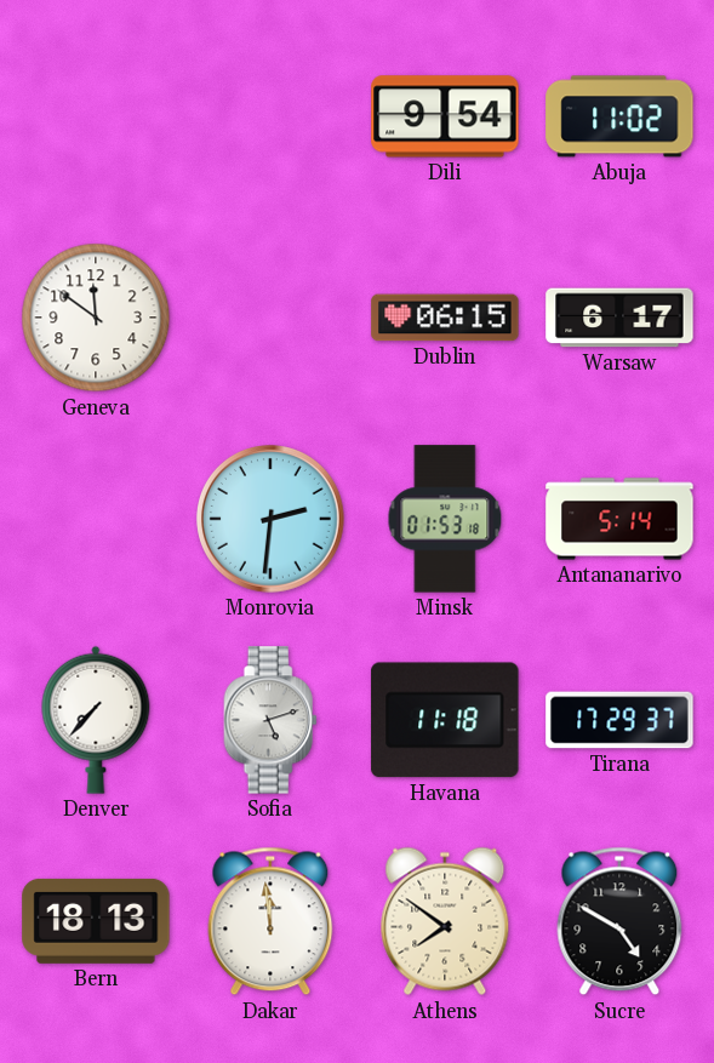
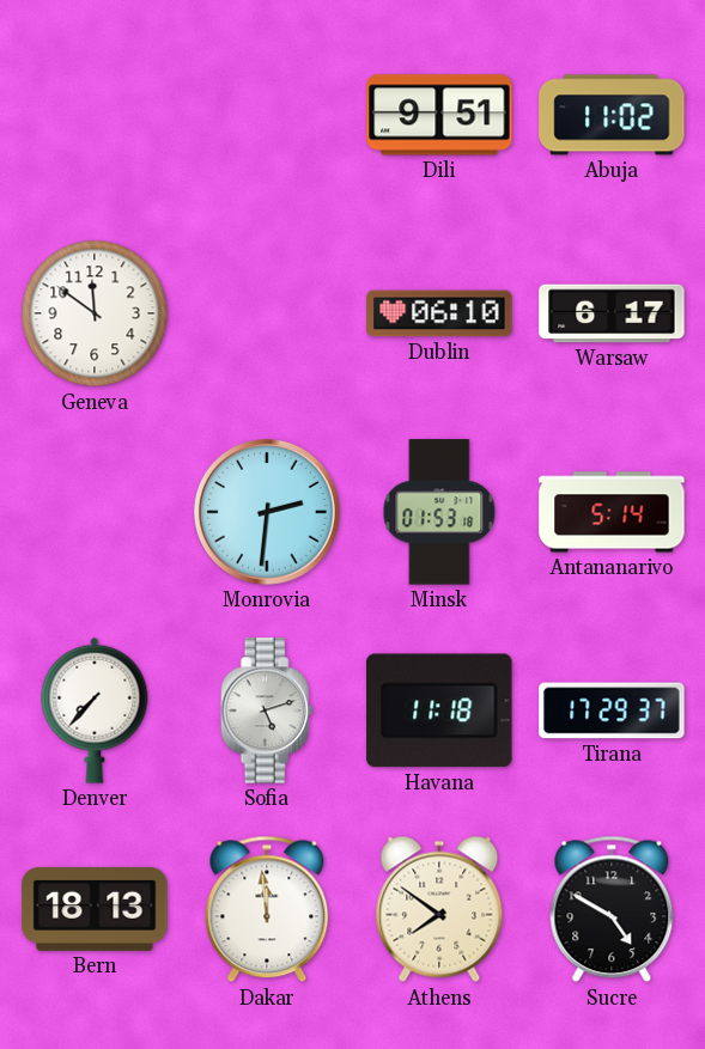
Dili: 9:54 -> 9:51
Dublin: 06:15 -> 06:10
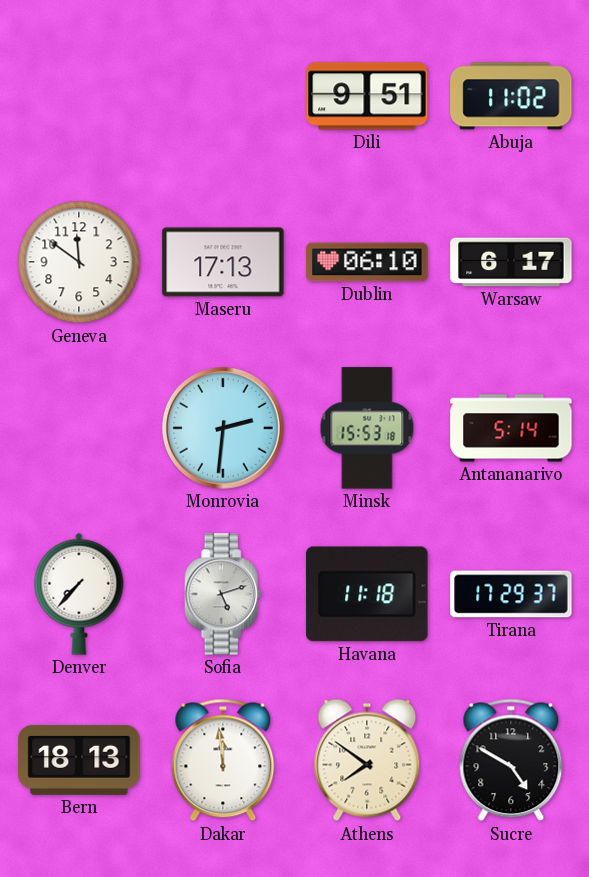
Maseru: none -> 17:13
Minsk: 01:53 -> 15:53
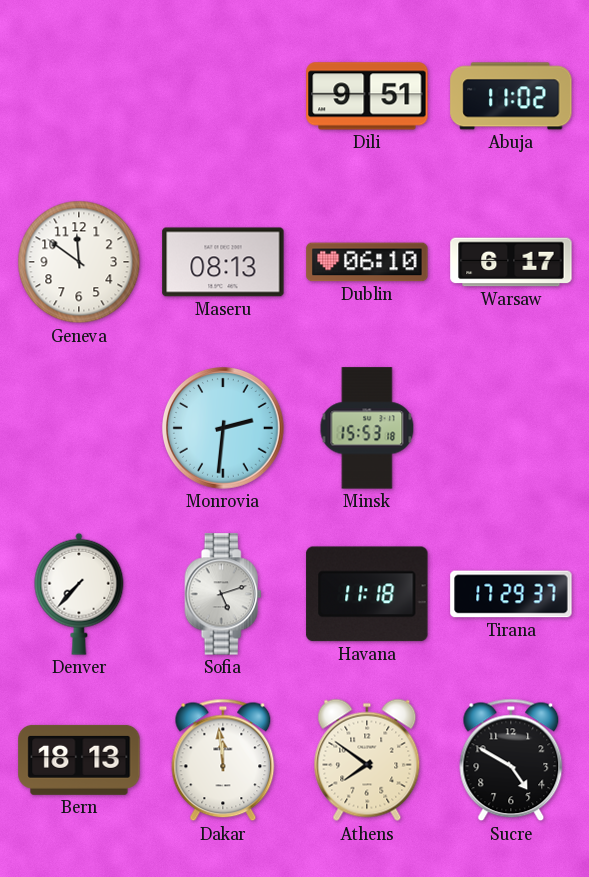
Maseru: 17:13 -> 08:13
Antananarivo: 5:14 -> none
